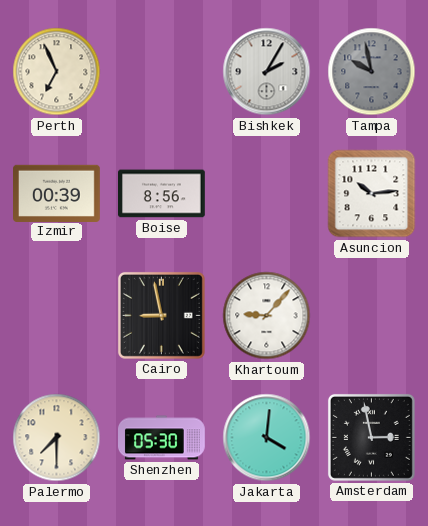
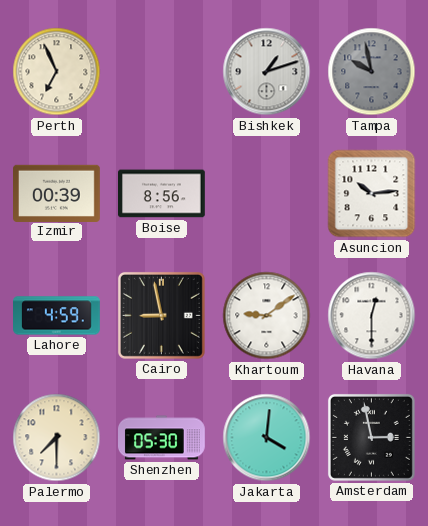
Bishkek: 2:05 -> 1:12
Lahore: none -> 4:59
Khartoum: 9:07 -> 9:09
Havana: none -> 12:30
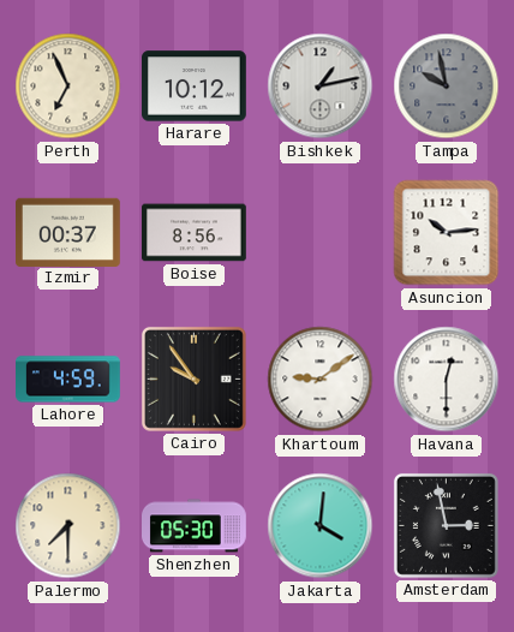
Harare: none -> 10:12
Bishkek: 1:12 -> 1:13
Izmir: 00:39 -> 00:37
Cairo: 8:58 -> 9:54
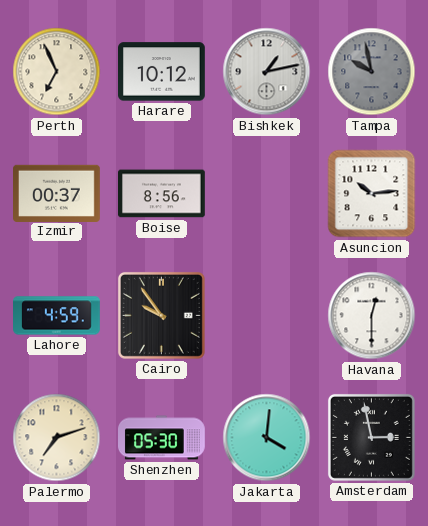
Khartoum: 9:09 -> none
Palermo: 7:30 -> 7:12
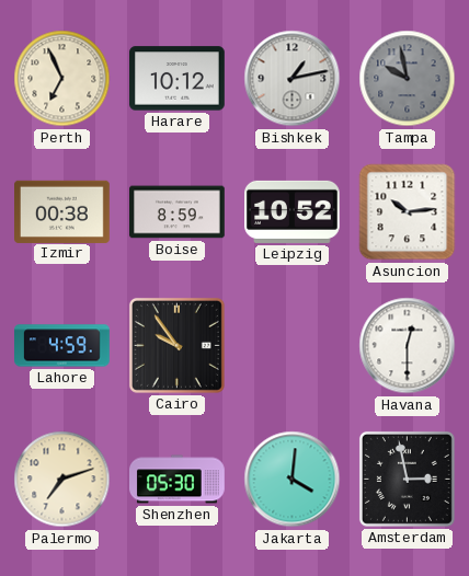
Izmir: 00:37 -> 00:38
Boise: 8:56 -> 8:59
Leipzig: none -> 10:52
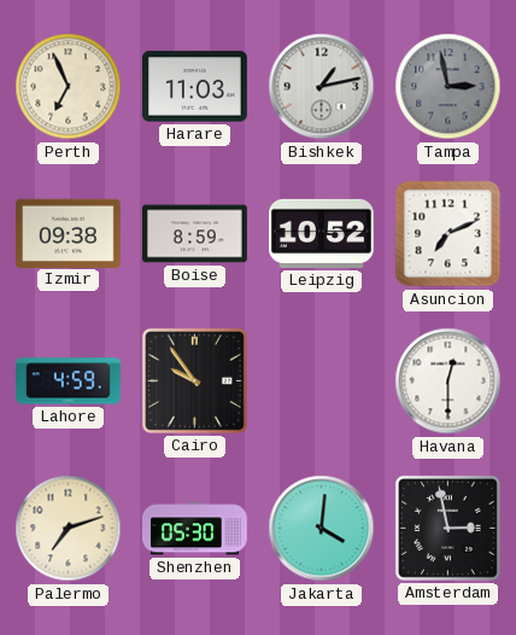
Harare: 10:12 -> 11:03
Tampa: 9:58 -> 2:58
Izmir: 00:38 -> 09:38
Asuncion: 10:14 -> 7:11
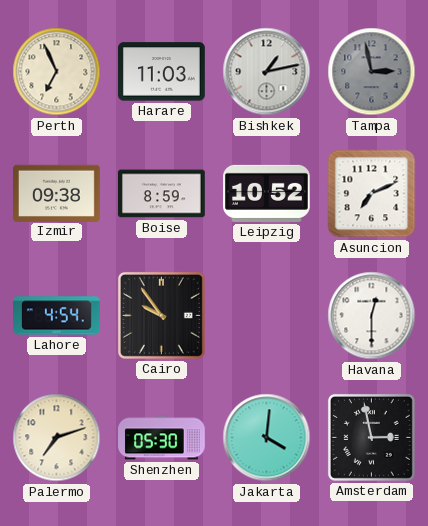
Lahore: 4:59 -> 4:54
